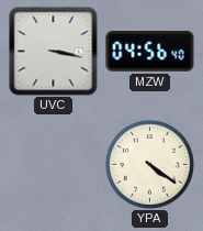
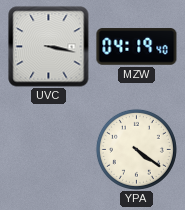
MZW: 04:56 -> 04:19
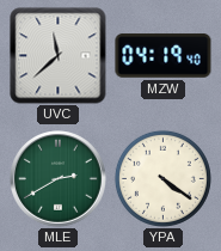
UVC: 3:17 -> 11:38
MLE: none -> 2:40
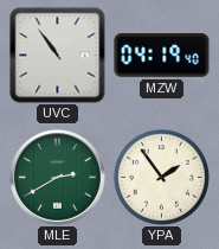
UVC: 11:38 -> 10:54
YPA: 4:21 -> 1:54
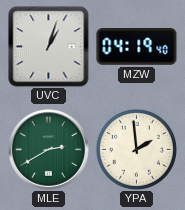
UVC: 10:54 -> 1:03
YPA: 1:54 -> 1:59
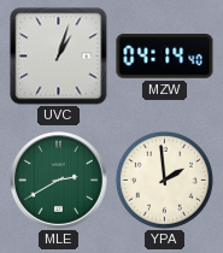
MZW: 04:19 -> 04:14
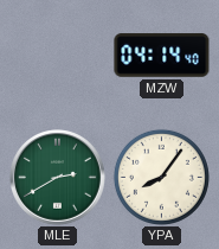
UVC: 1:03 -> none
YPA: 1:59 -> 8:06
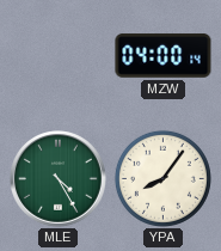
MZW: 04:14 -> 04:00
MLE: 2:40 -> 4:25
